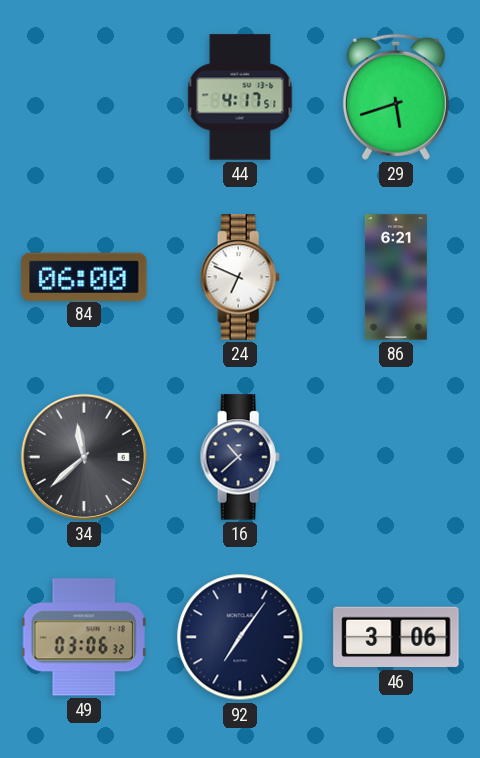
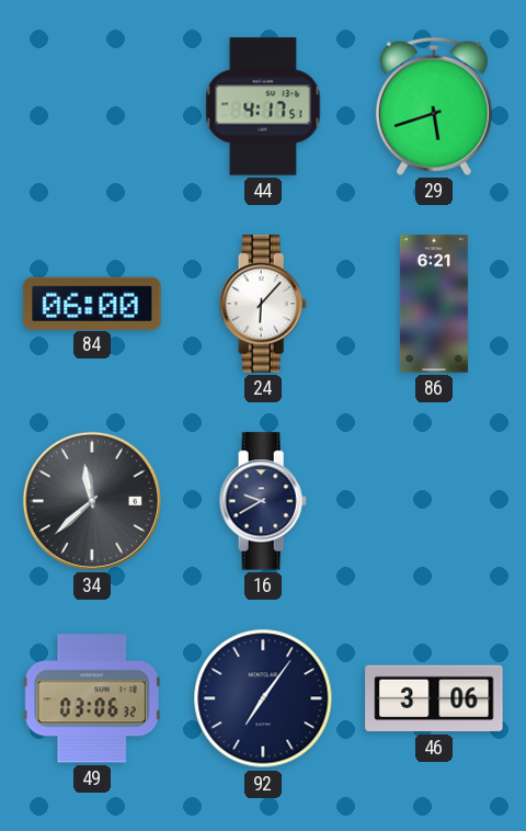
24: 6:49 -> 6:07
16: 10:38 -> 9:40
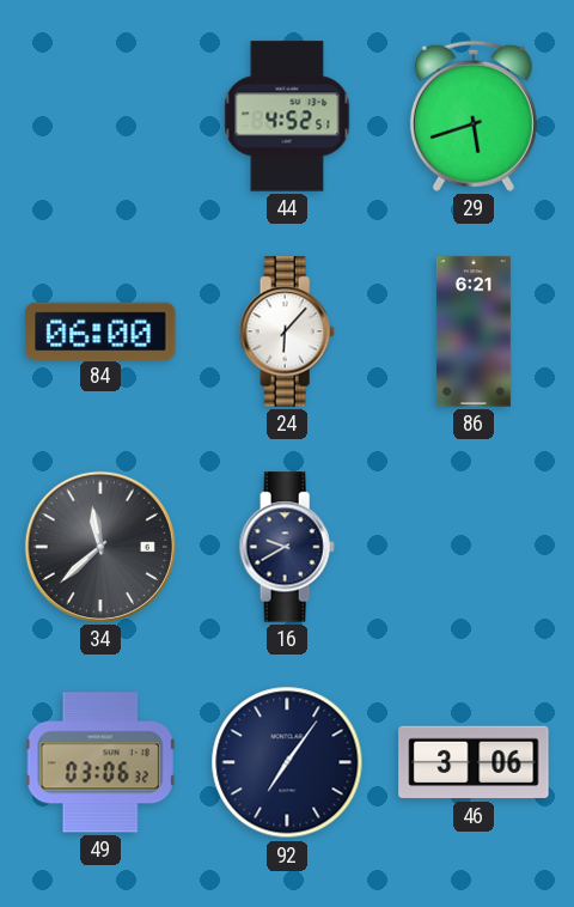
44: 4:17 -> 4:52
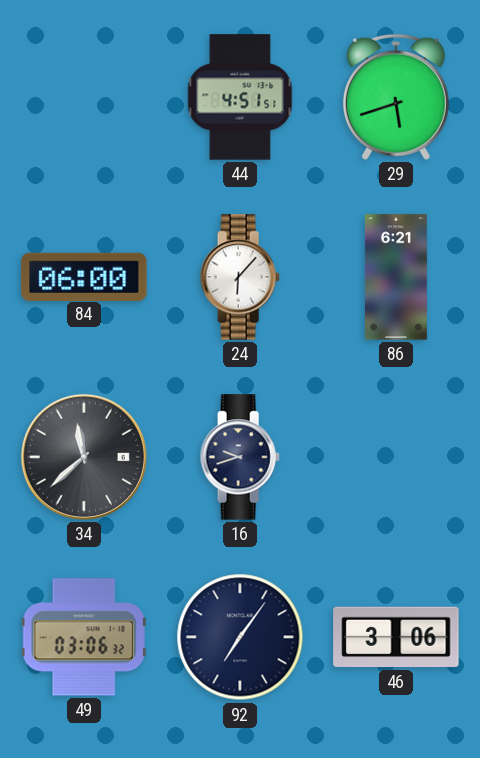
44: 4:52 -> 4:51
16: 9:40 -> 9:42
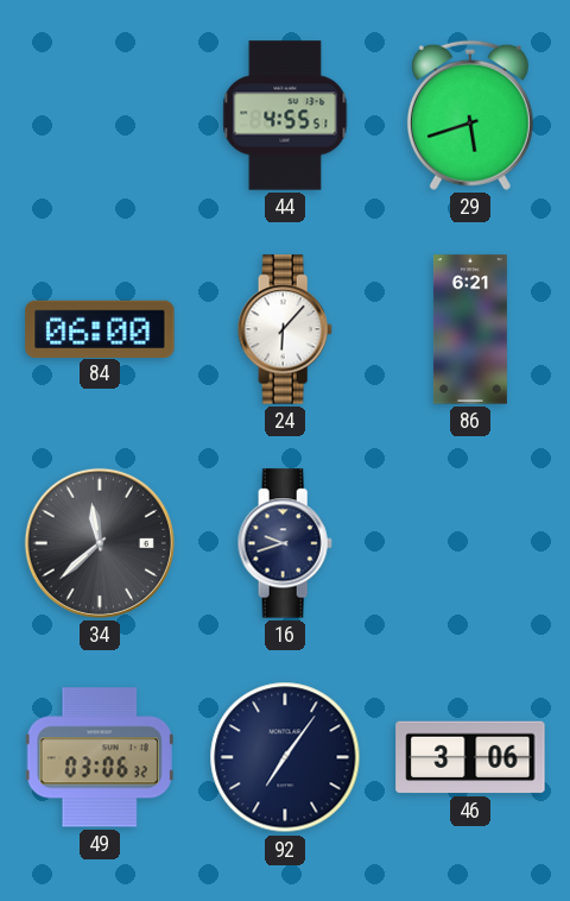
44: 4:51 -> 4:55
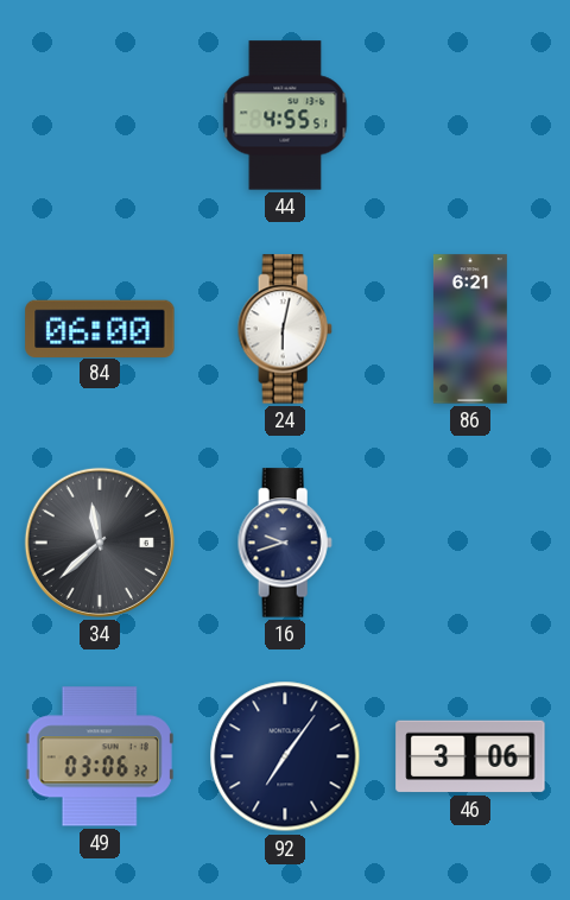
29: 5:42 -> none
24: 6:07 -> 6:02
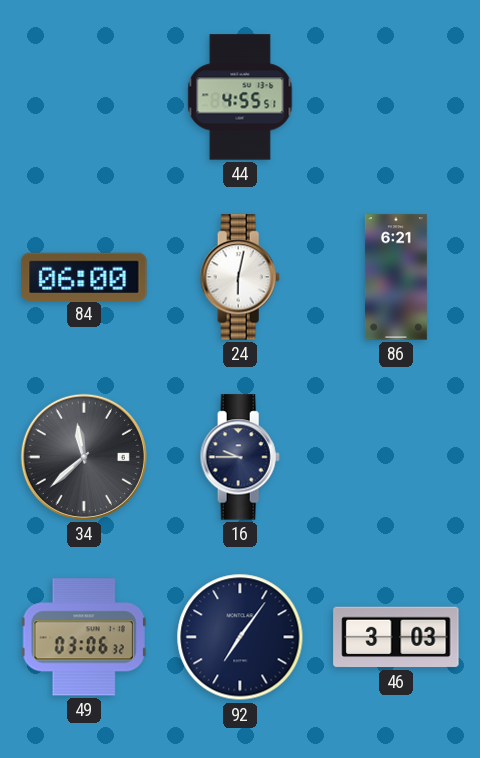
16: 9:42 -> 9:45
46: 3:06 -> 3:03
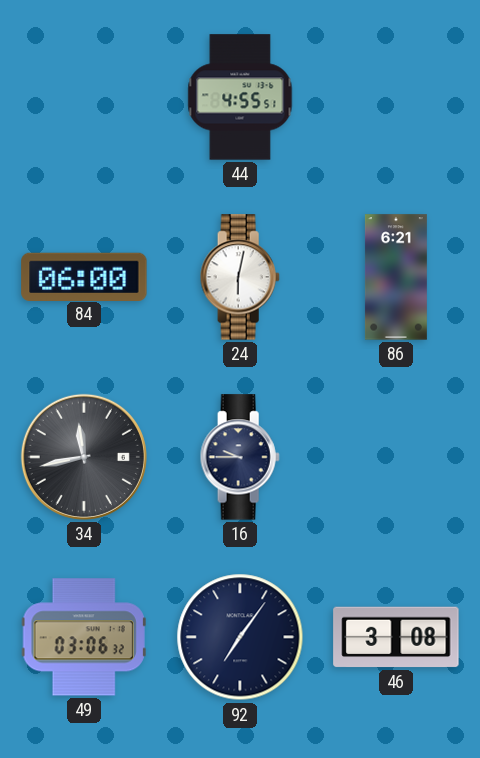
34: 11:38 -> 11:43
46: 3:03 -> 3:08
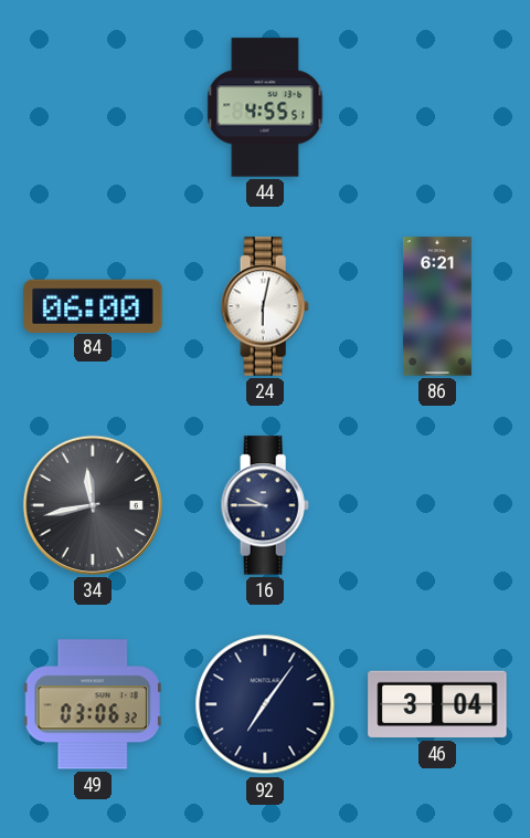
46: 3:08 -> 3:04
